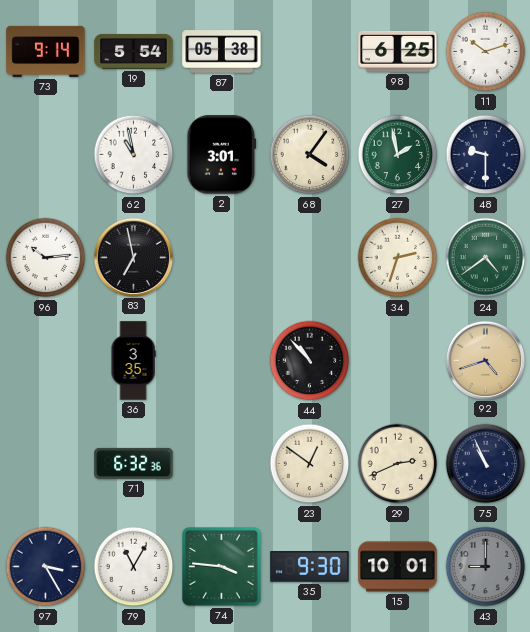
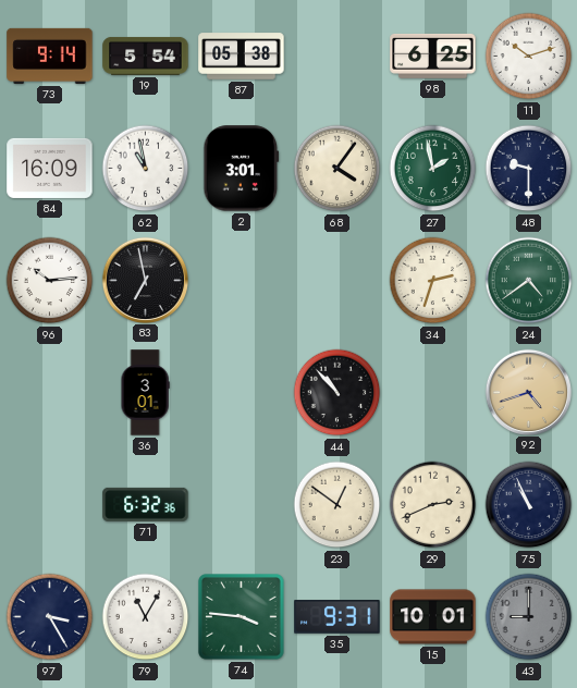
84: none -> 16:09
36: 3:35 -> 3:01
35: 9:30 -> 9:31
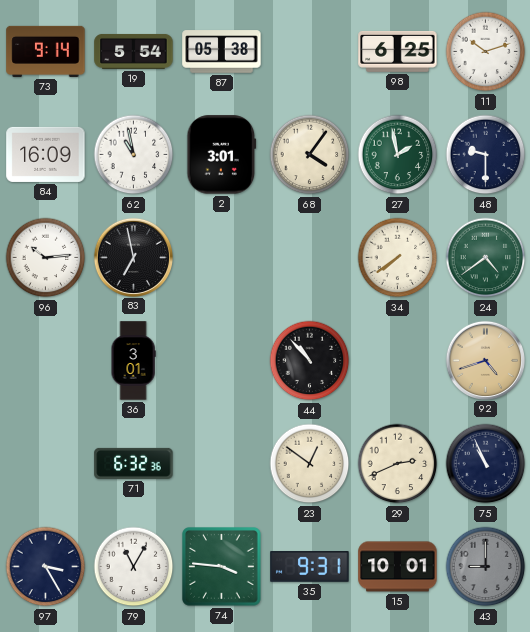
34: 2:33 -> 7:39
